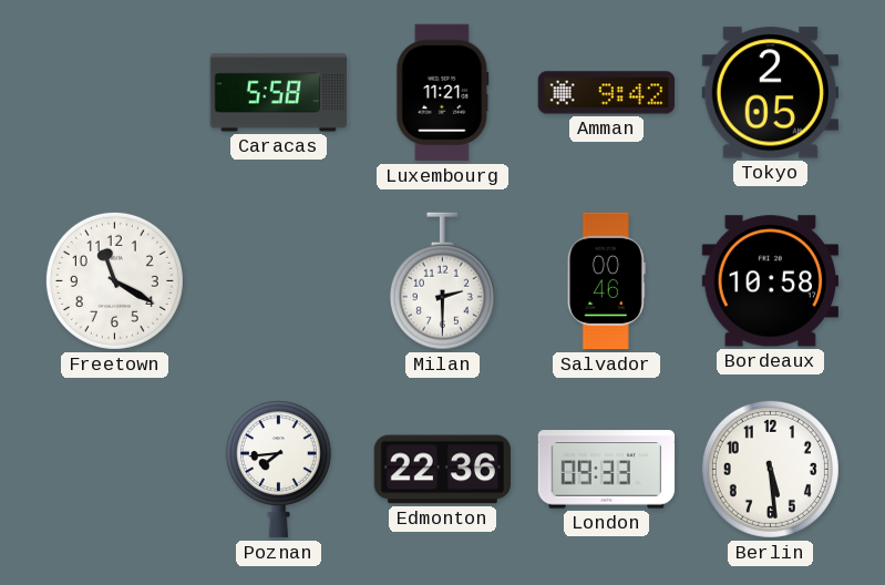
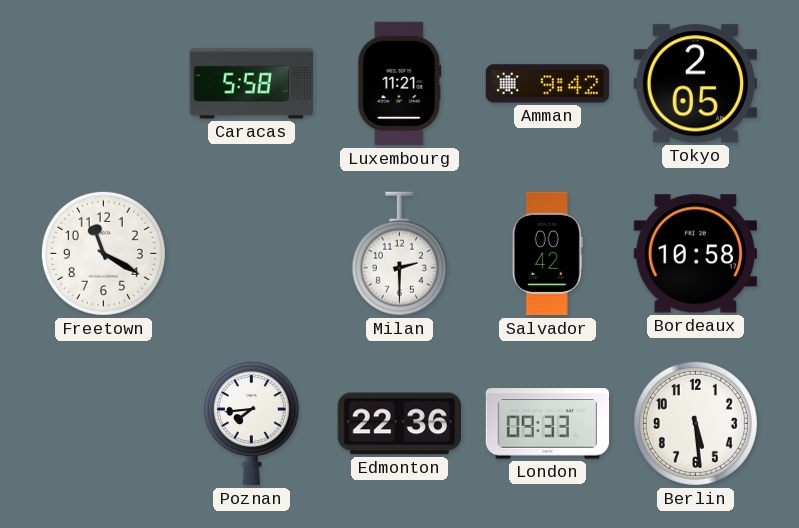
Salvador: 00:46 -> 00:42
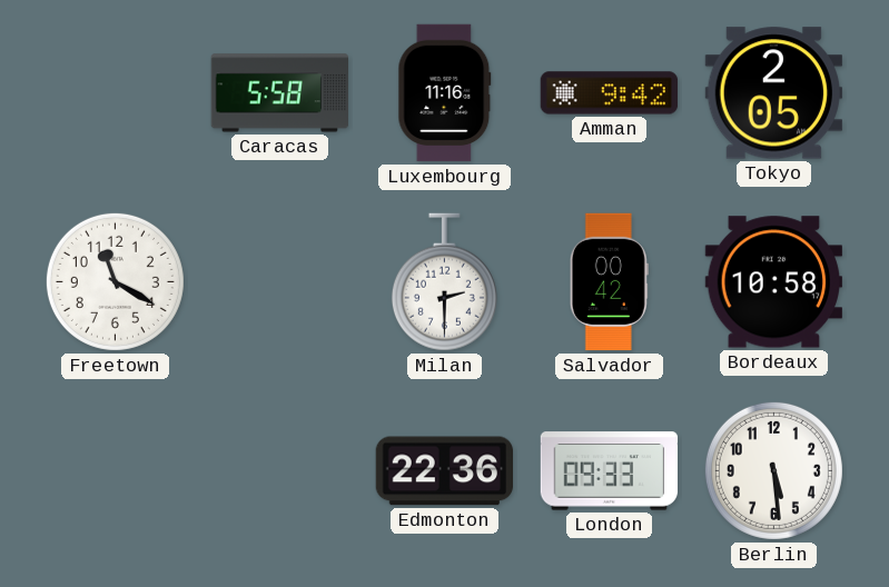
Luxembourg: 11:21 -> 11:16
Poznan: 7:44 -> none
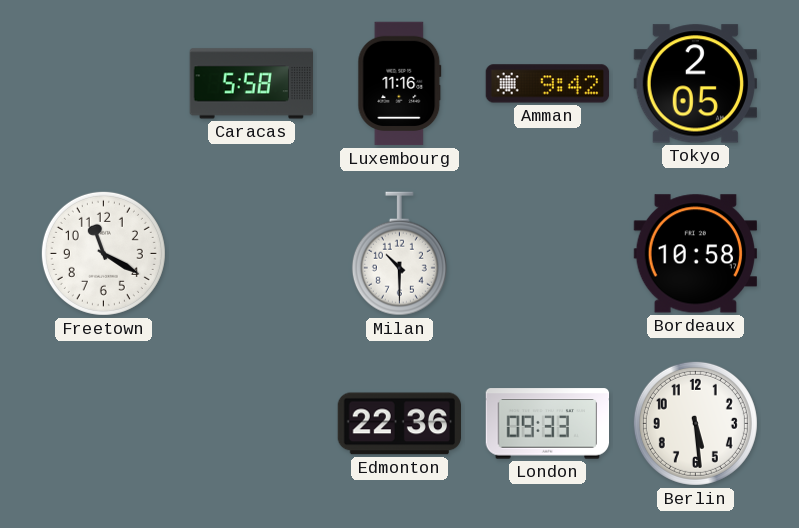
Milan: 2:30 -> 10:30
Salvador: 00:42 -> none
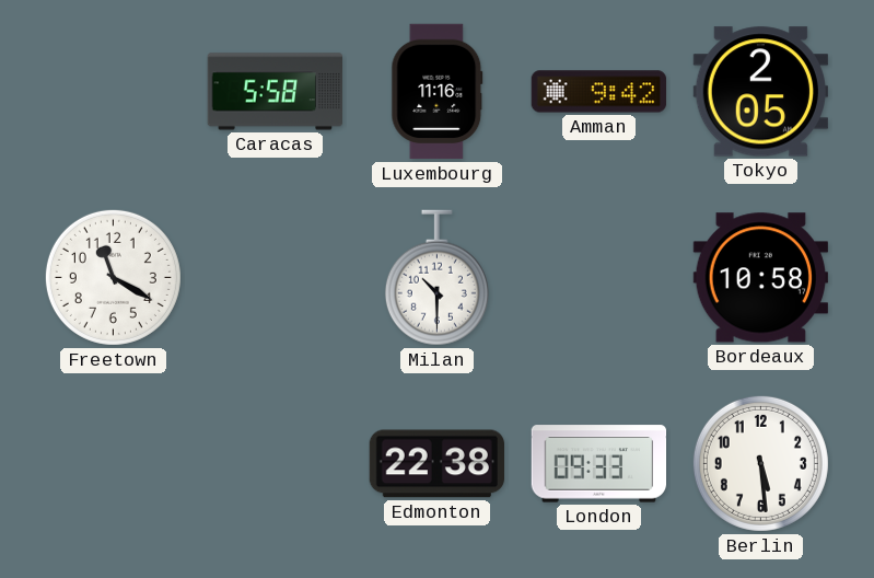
Edmonton: 22:36 -> 22:38
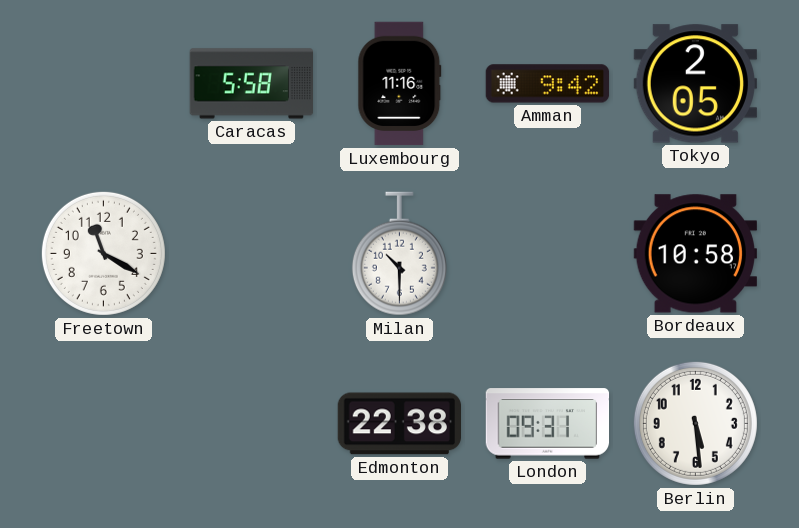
London: 09:33 -> 09:31
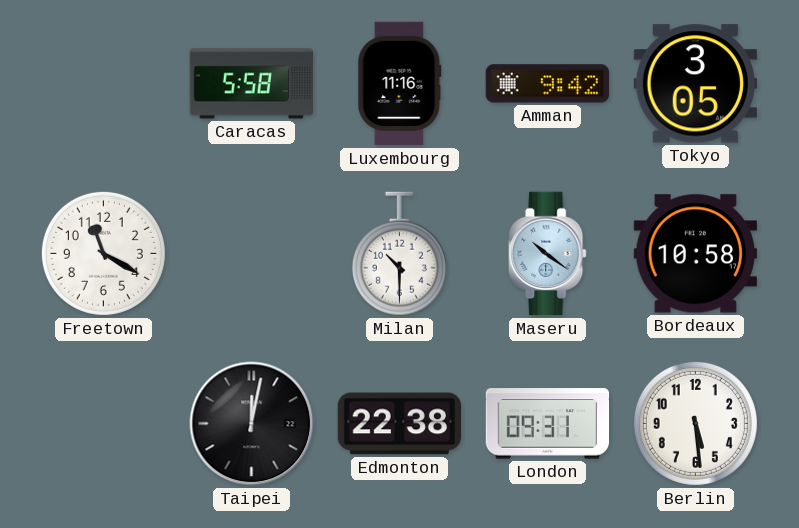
Tokyo: 2:05 -> 3:05
Maseru: none -> 10:21
Taipei: none -> 12:02
